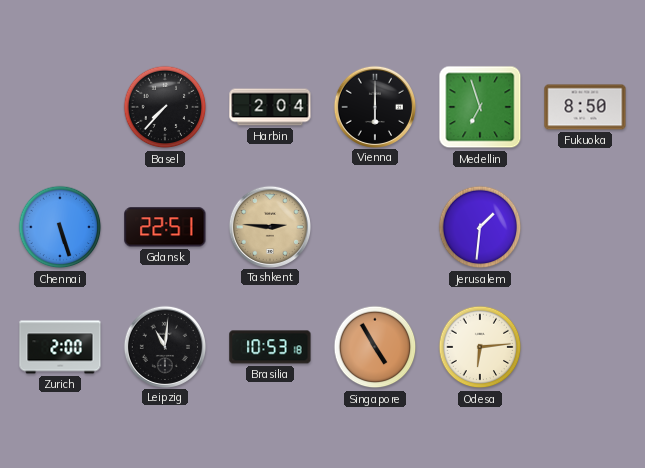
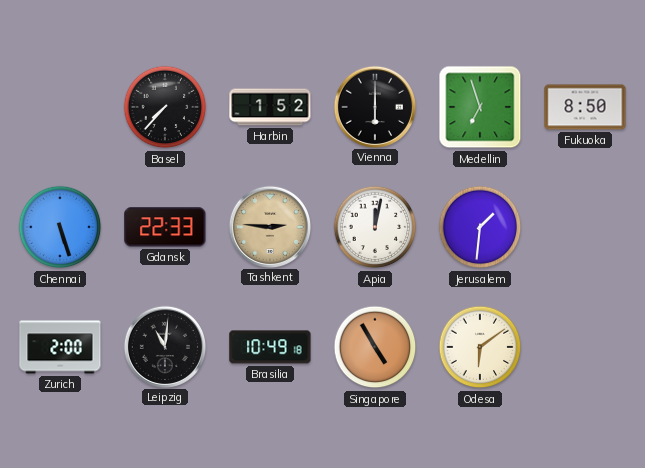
Harbin: 2:04 -> 1:52
Gdansk: 22:51 -> 22:33
Apia: none -> 12:02
Brasilia: 10:53 -> 10:49
Odesa: 6:14 -> 6:09
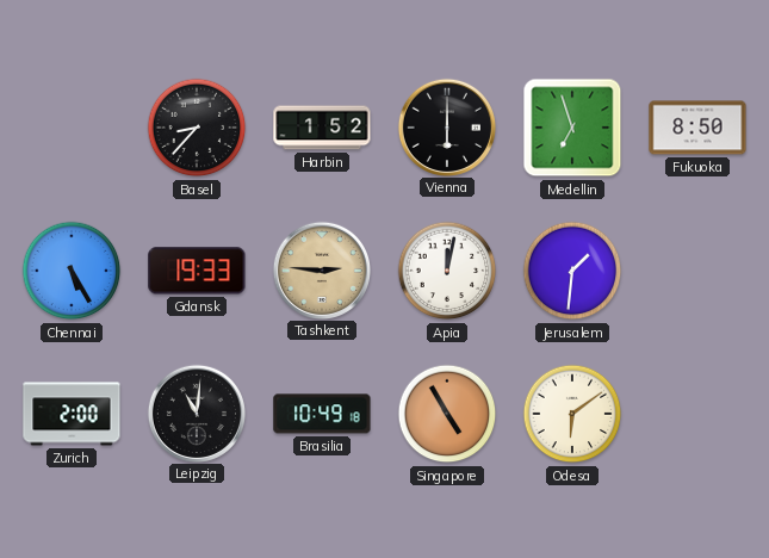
Basel: 7:37 -> 8:37
Chennai: 5:27 -> 5:25
Gdansk: 22:33 -> 19:33
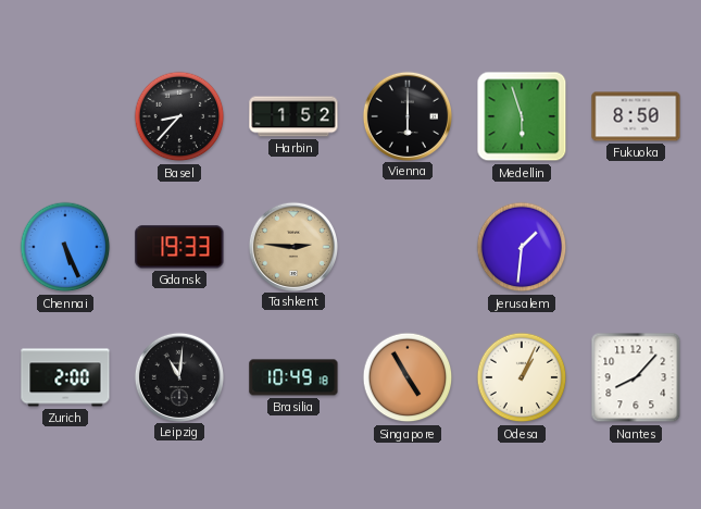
Medellin: 6:57 -> 5:57
Chennai: 5:25 -> 5:26
Apia: 12:02 -> none
Odesa: 6:09 -> 1:04
Nantes: none -> 8:07
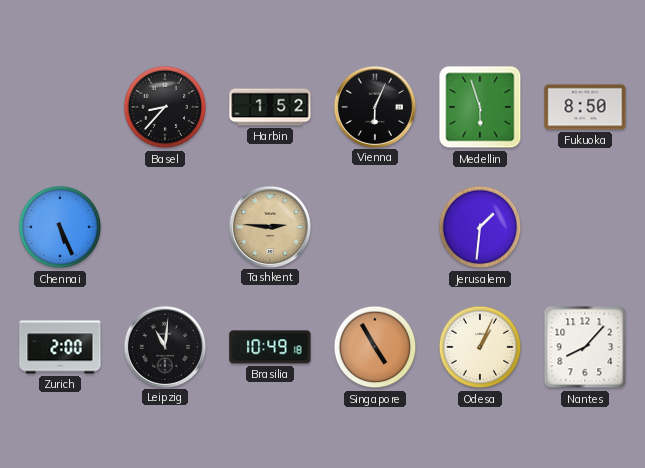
Vienna: 6:00 -> 6:04
Gdansk: 19:33 -> none
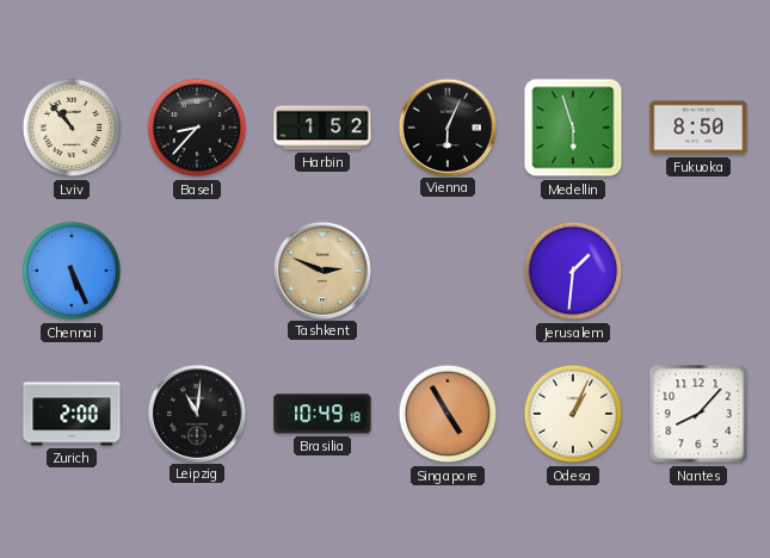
Lviv: none -> 10:53
Tashkent: 2:46 -> 2:49
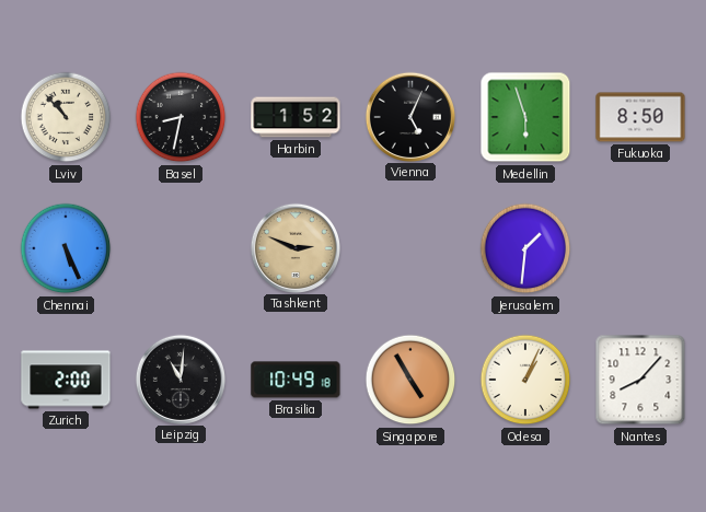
Basel: 8:37 -> 8:32
Vienna: 6:04 -> 5:04
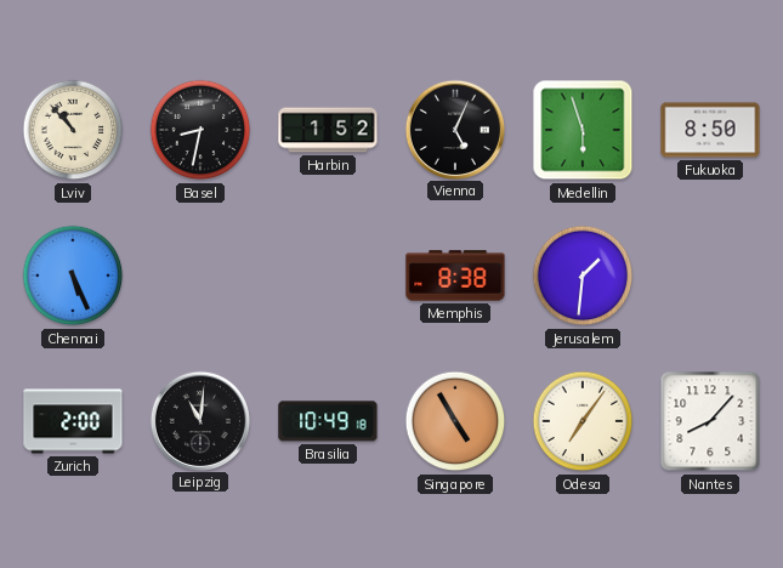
Tashkent: 2:49 -> none
Memphis: none -> 8:38
Odesa: 1:04 -> 7:06
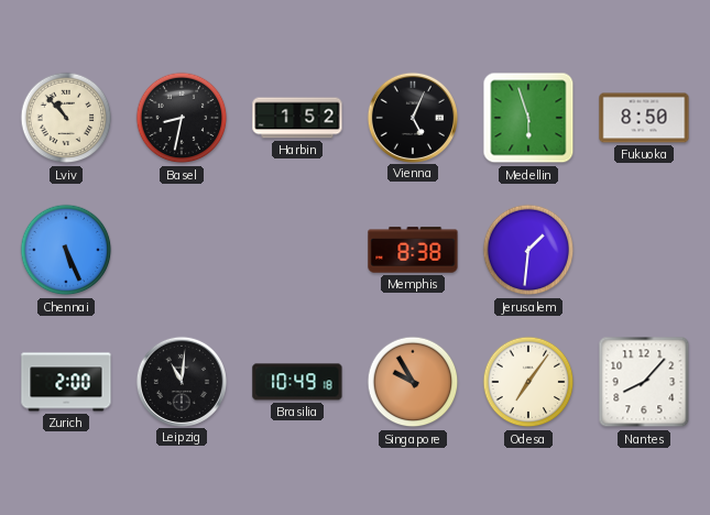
Singapore: 4:55 -> 9:55
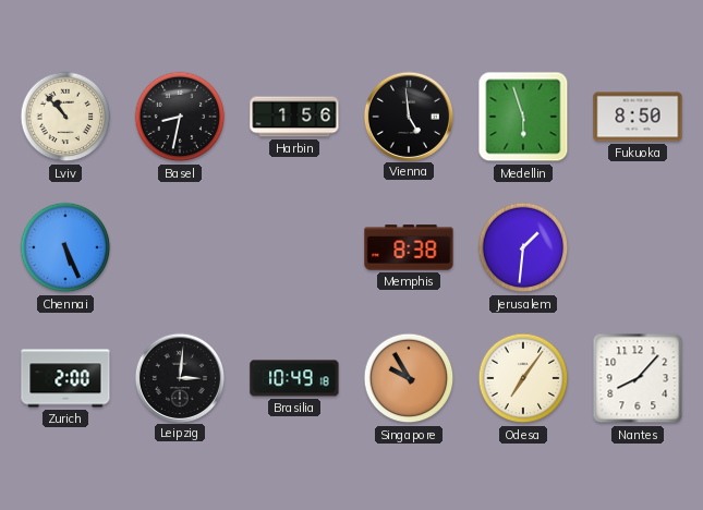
Harbin: 1:52 -> 1:56
Vienna: 5:04 -> 4:59
Leipzig: 11:01 -> 3:01
